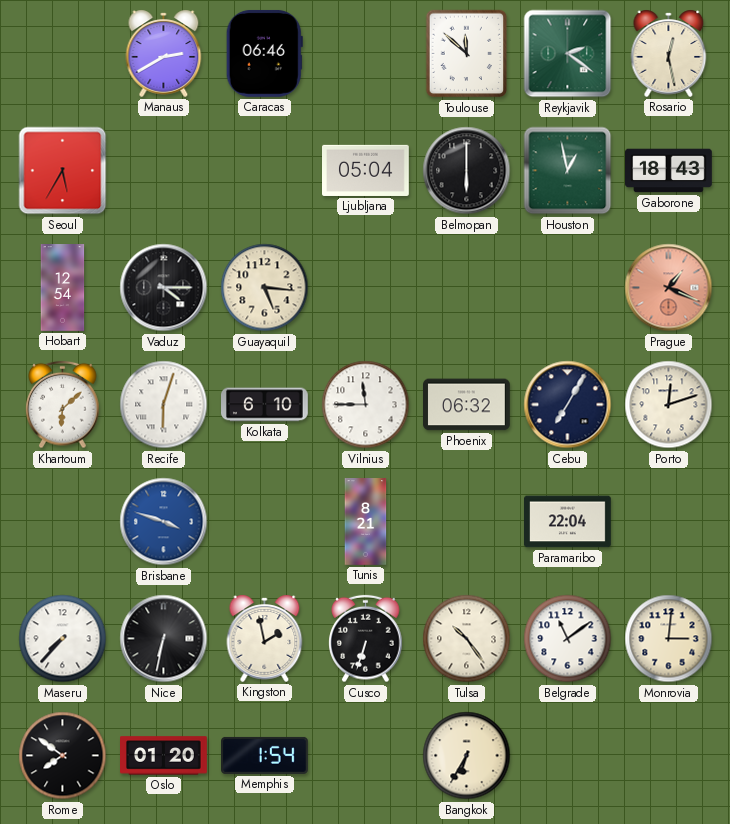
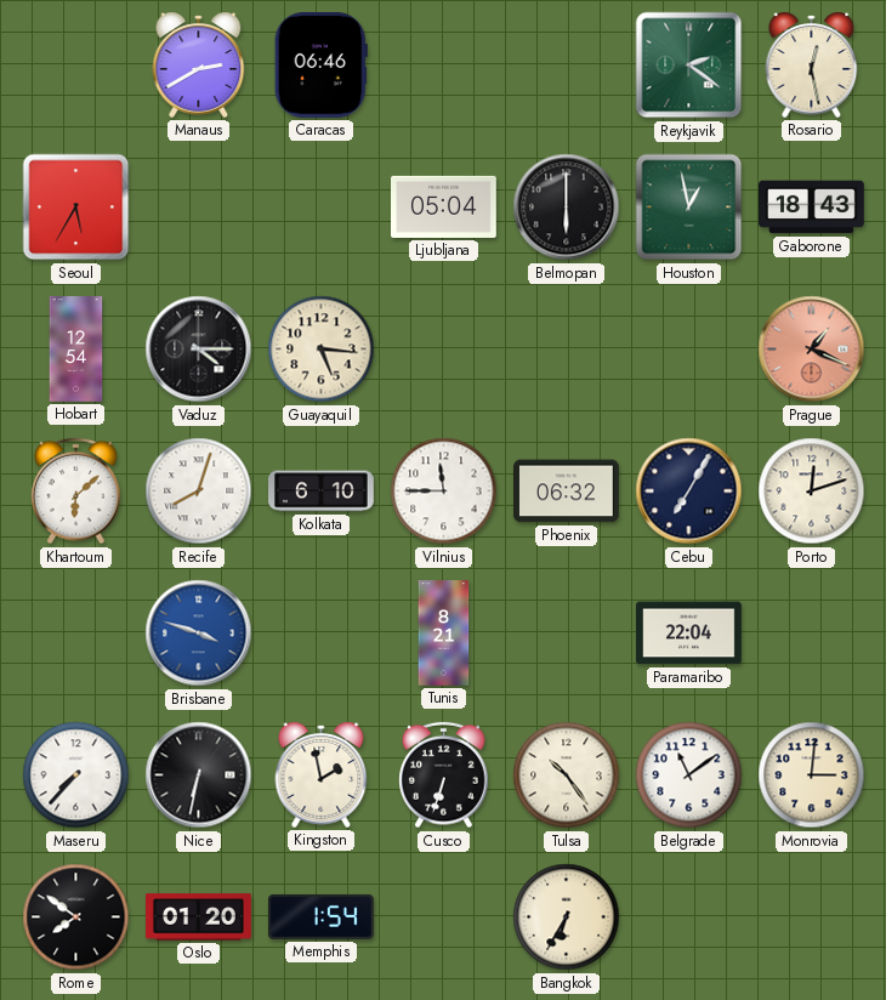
Toulouse: 11:52 -> none
Recife: 6:03 -> 8:03
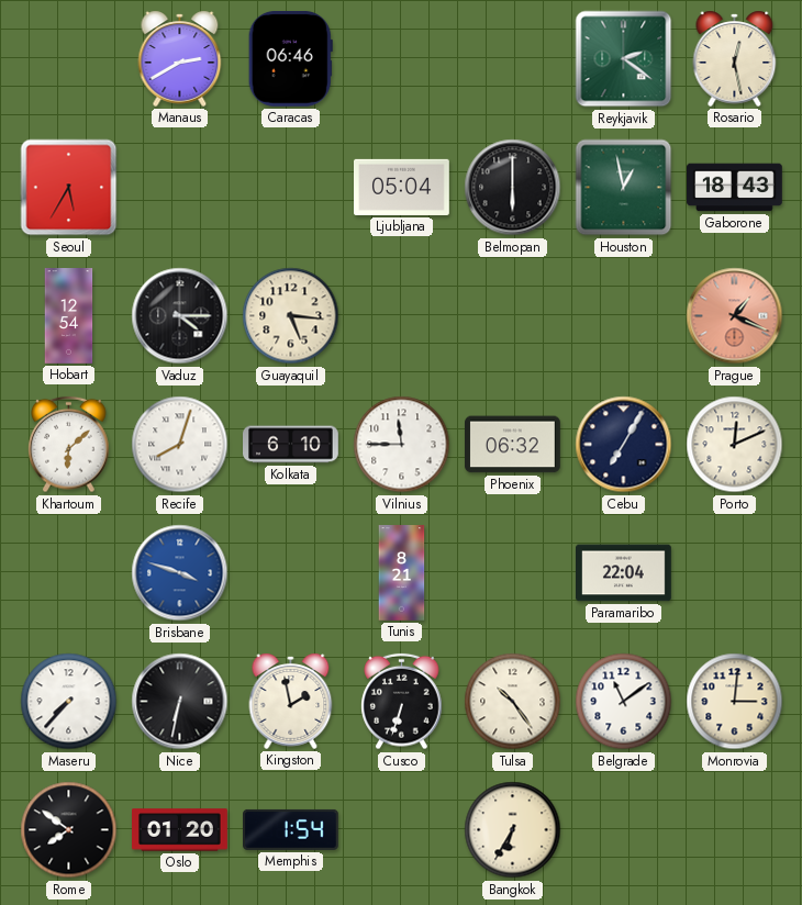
Porto: 12:12 -> 12:11
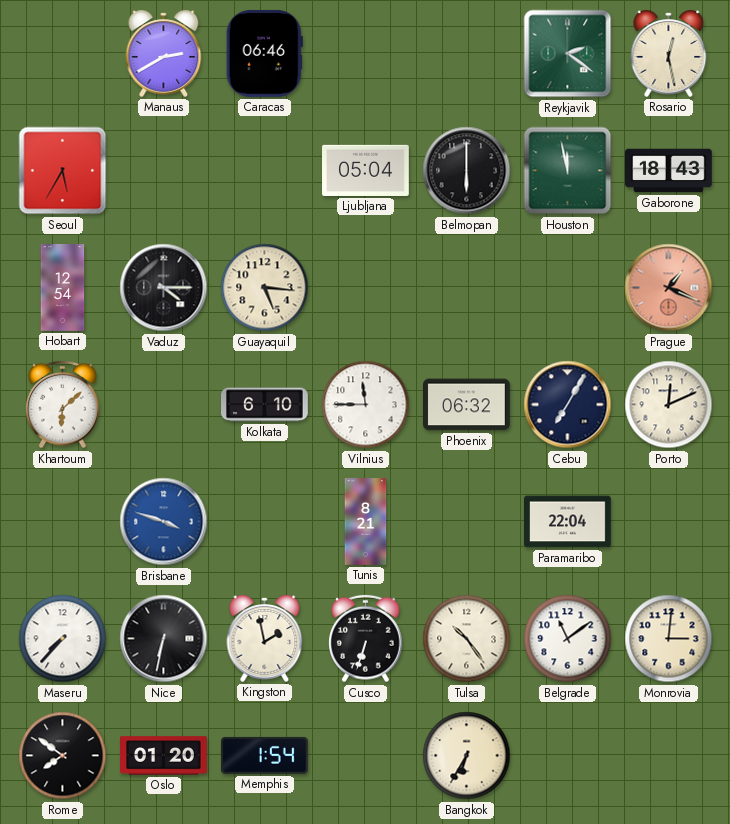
Houston: 12:58 -> 11:58
Recife: 8:03 -> none
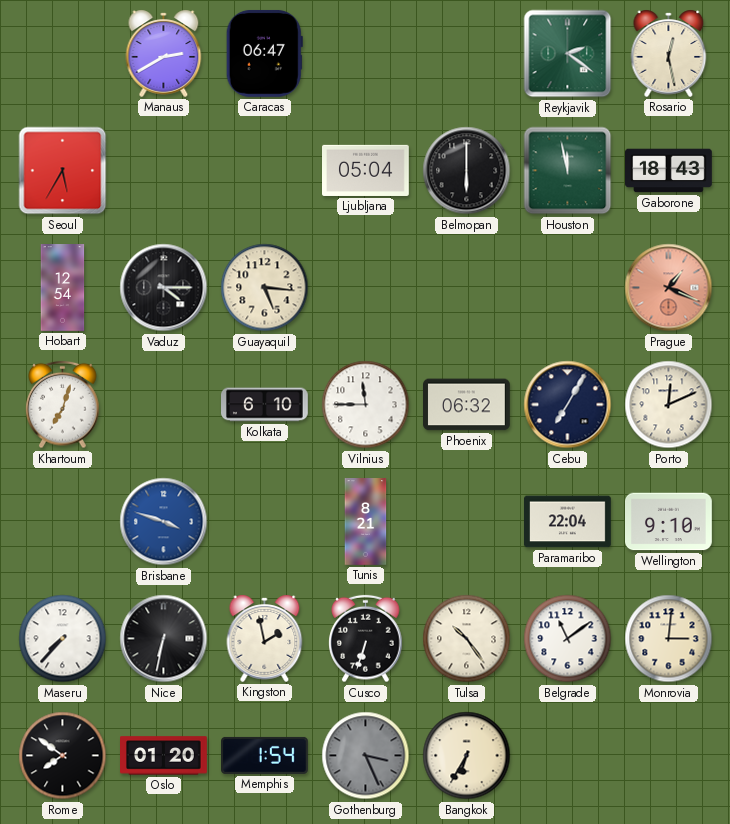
Caracas: 06:46 -> 06:47
Khartoum: 6:08 -> 7:03
Wellington: none -> 9:10
Gothenburg: none -> 3:26
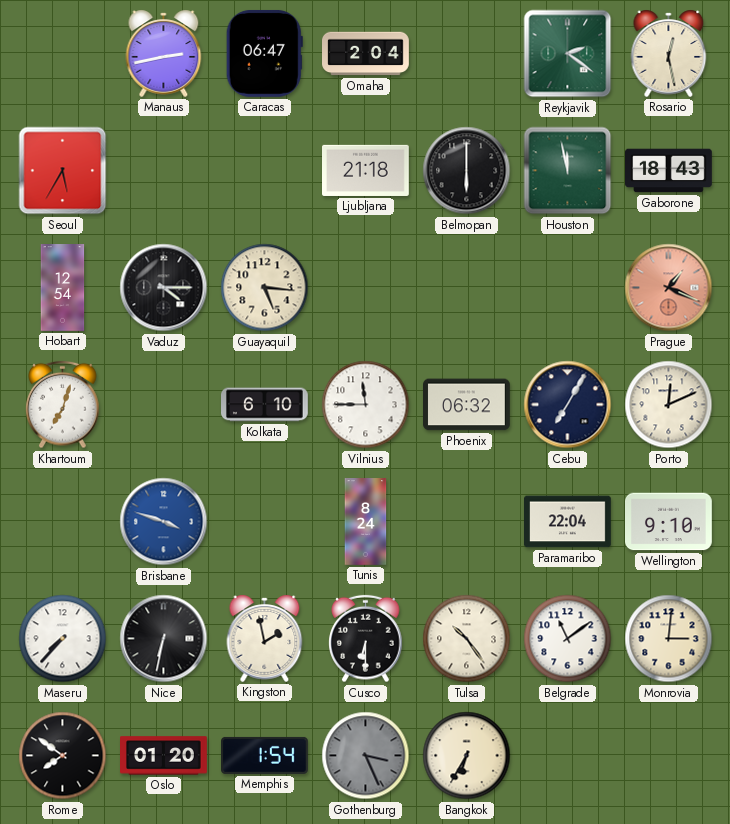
Manaus: 2:40 -> 2:43
Omaha: none -> 2:04
Ljubljana: 05:04 -> 21:18
Tunis: 8:21 -> 8:24
Cusco: 6:33 -> 6:30
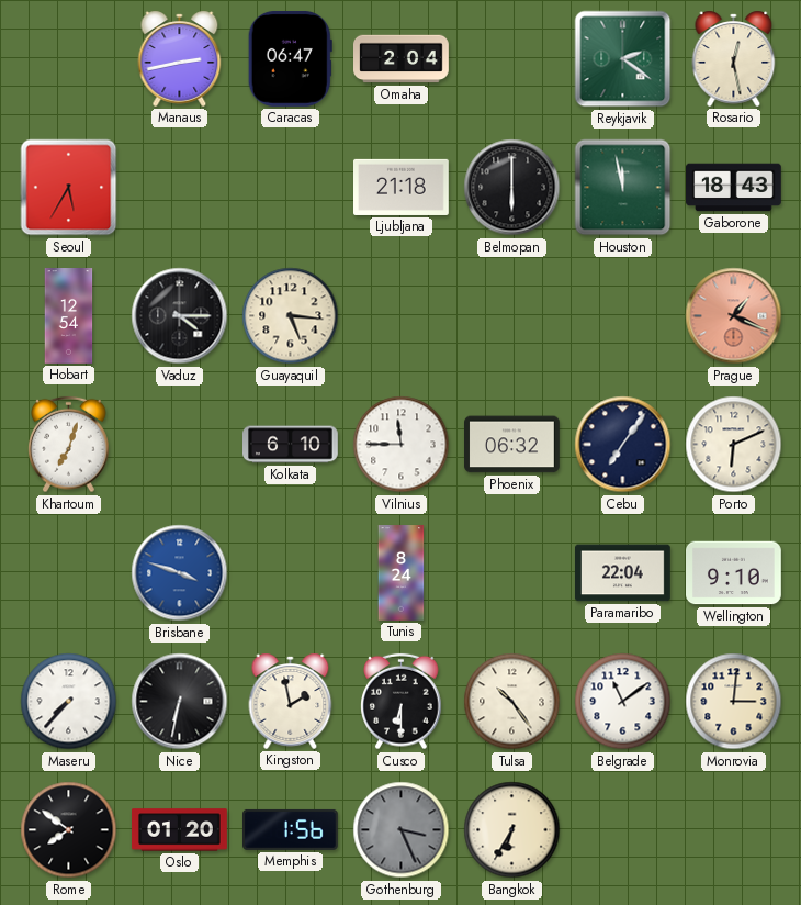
Cebu: 7:05 -> 7:06
Porto: 12:11 -> 6:11
Memphis: 1:54 -> 1:56
